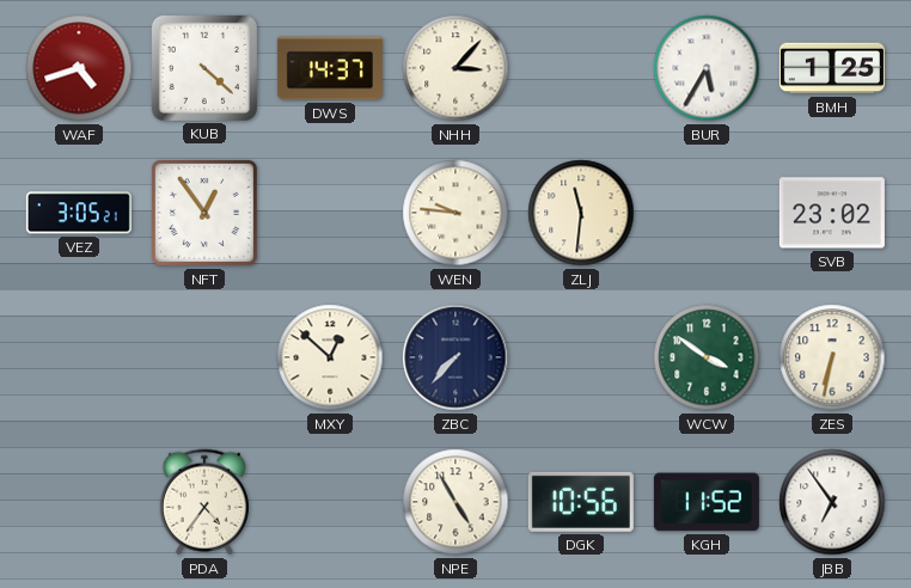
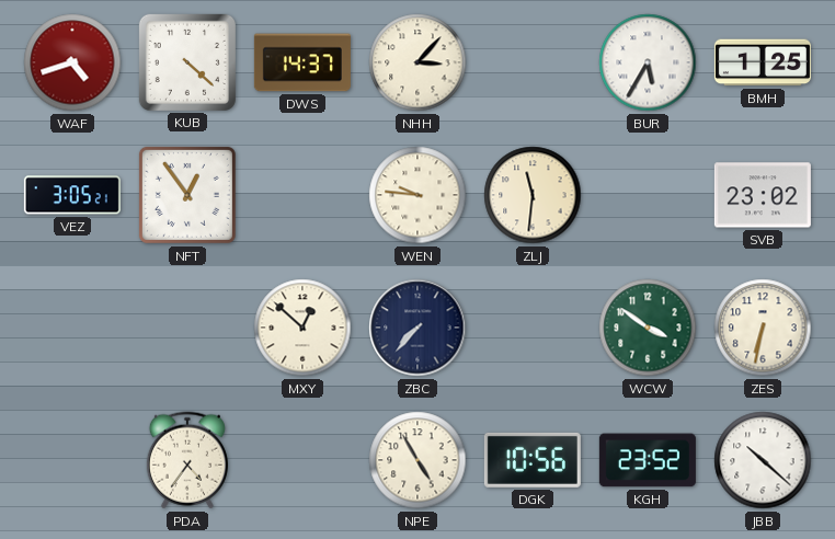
KGH: 11:52 -> 23:52
JBB: 6:54 -> 10:22
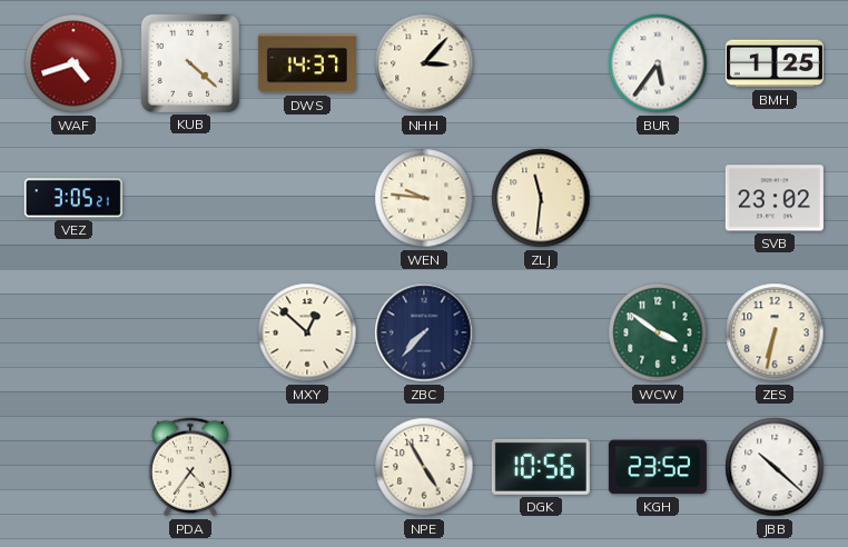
BUR: 5:35 -> 5:36
NFT: 12:54 -> none
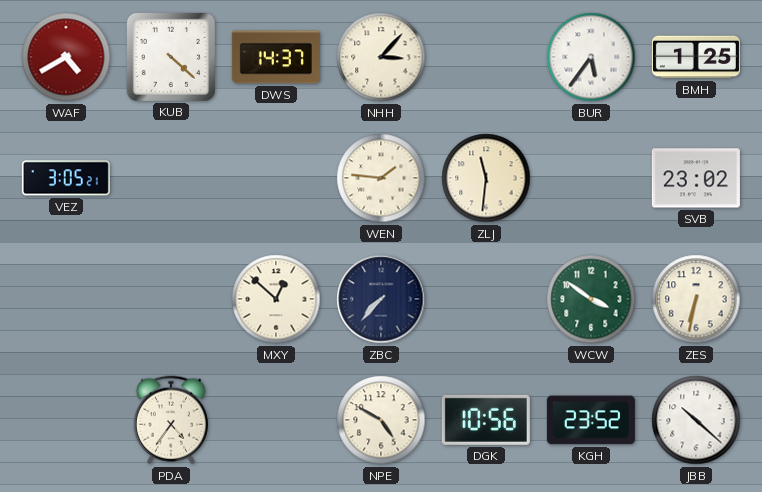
WAF: 4:42 -> 4:40
WEN: 9:46 -> 1:46
NPE: 4:55 -> 4:50
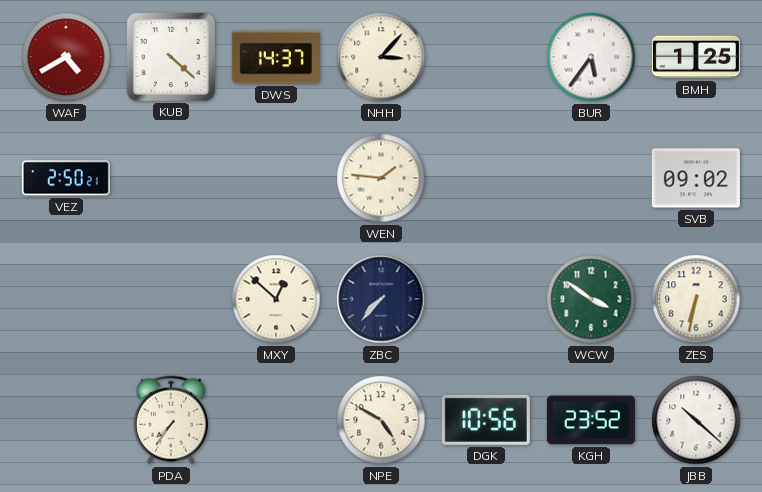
VEZ: 3:05 -> 2:50
ZLJ: 11:31 -> none
SVB: 23:02 -> 09:02
PDA: 4:36 -> 7:36
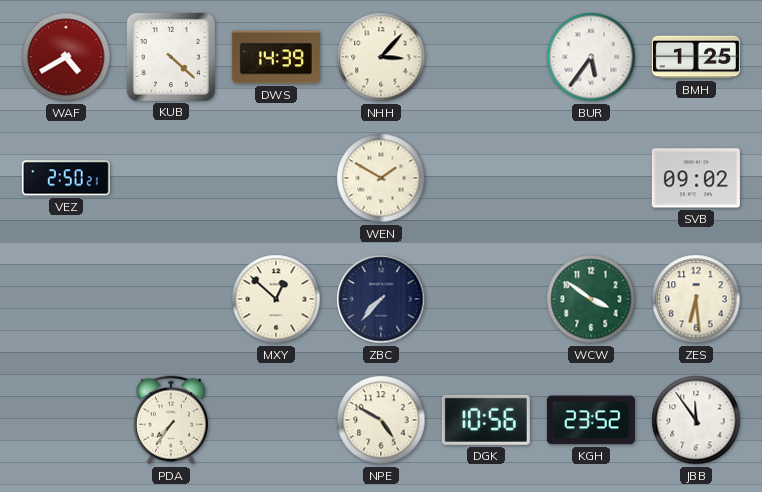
DWS: 14:37 -> 14:39
WEN: 1:46 -> 1:50
ZES: 6:32 -> 6:29
JBB: 10:22 -> 11:54
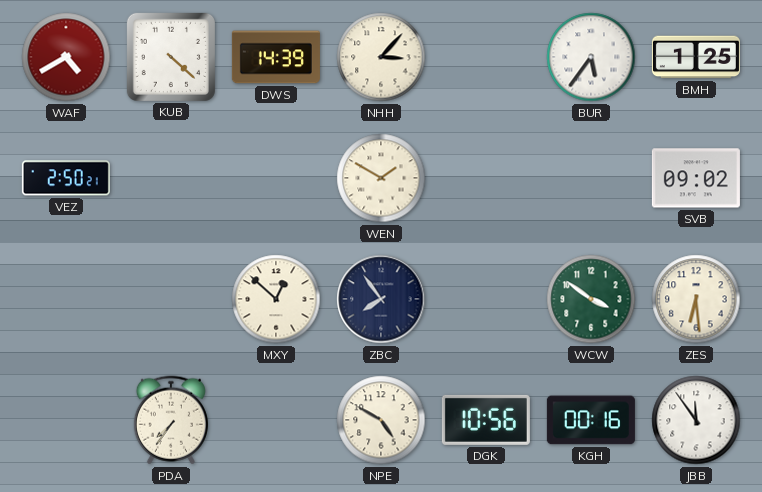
ZBC: 7:37 -> 7:54
KGH: 23:52 -> 00:16
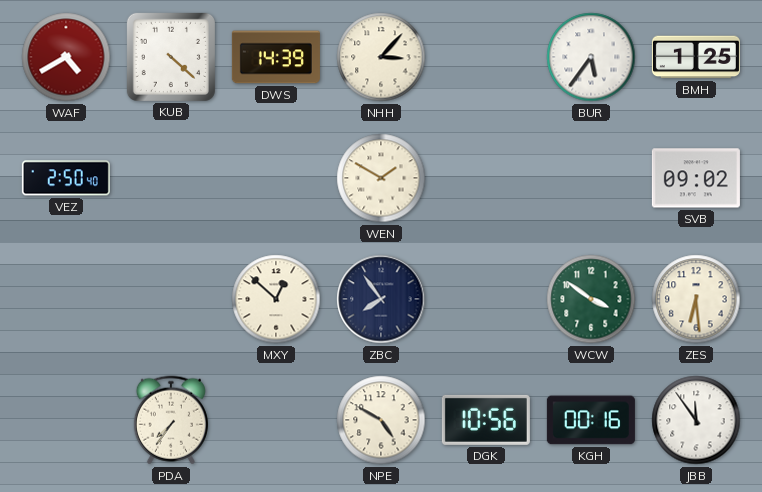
VEZ: 2:50:21 -> 2:50:40
